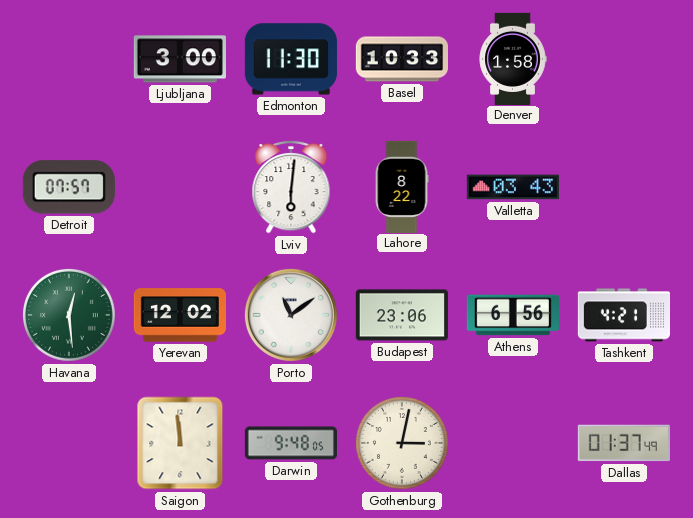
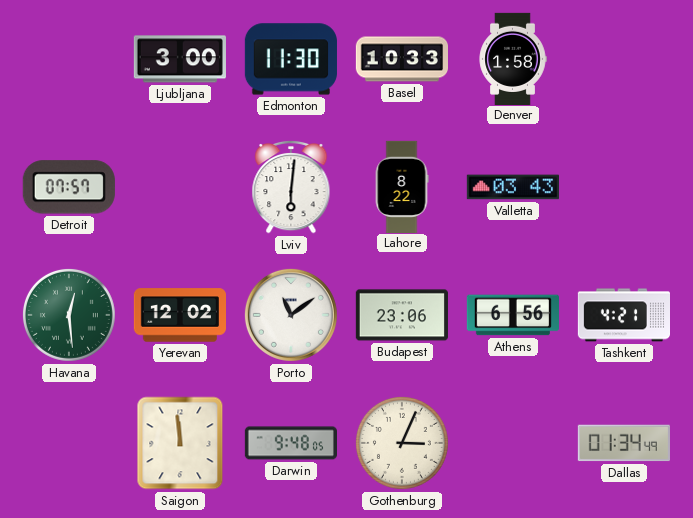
Gothenburg: 3:02 -> 3:04
Dallas: 01:37 -> 01:34
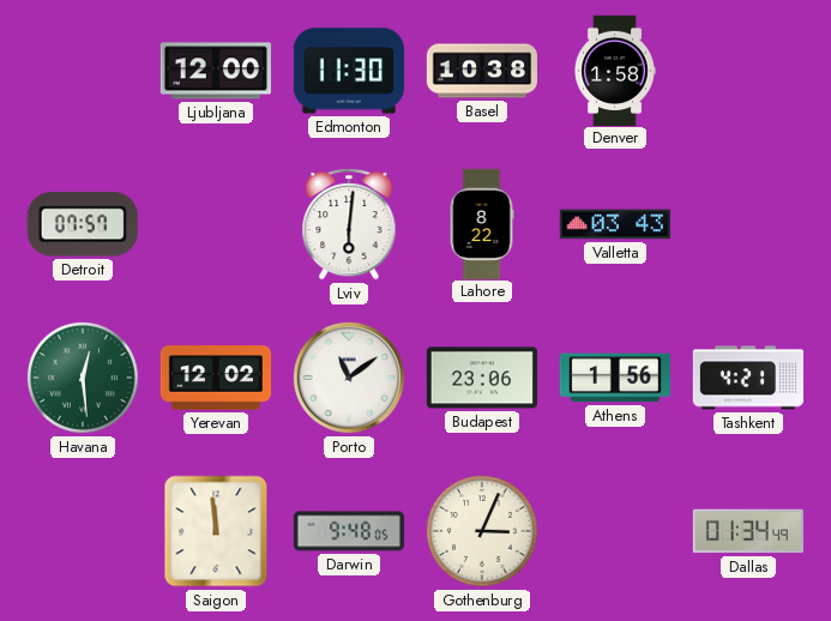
Ljubljana: 3:00 -> 12:00
Basel: 10:33 -> 10:38
Athens: 6:56 -> 1:56
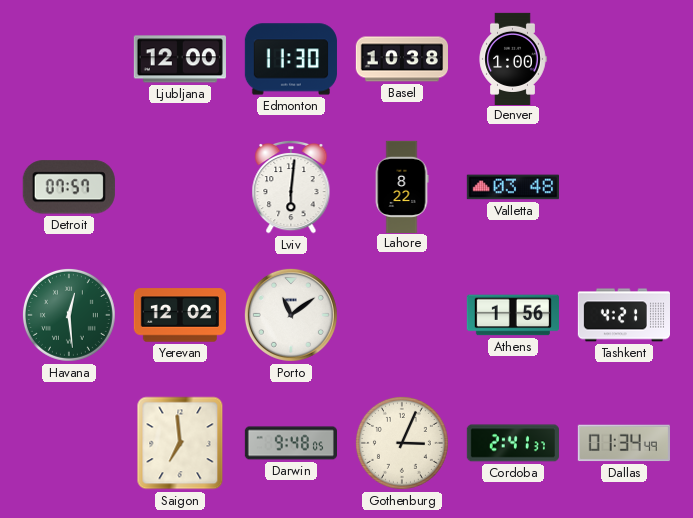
Denver: 1:58 -> 1:00
Valletta: 03:43 -> 03:48
Budapest: 23:06 -> none
Saigon: 11:59 -> 6:59
Cordoba: none -> 2:41
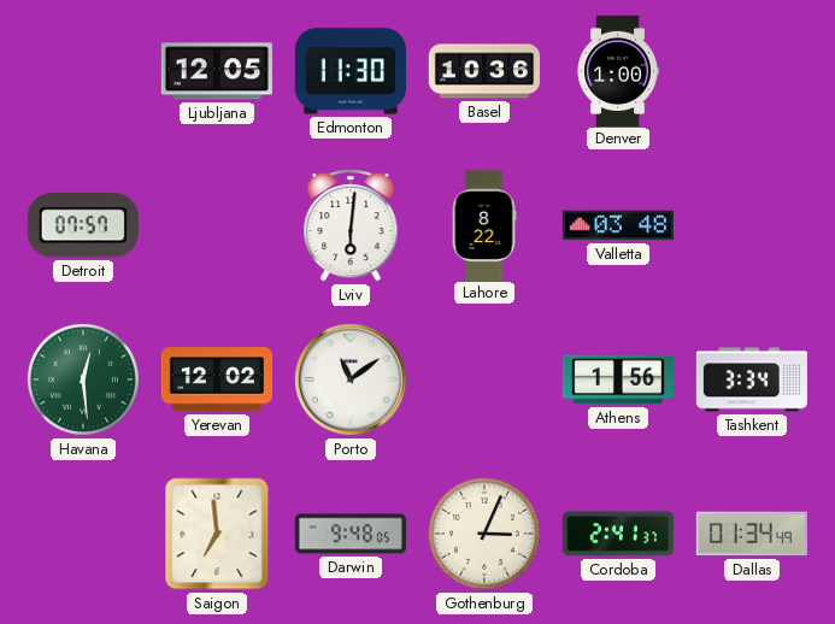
Ljubljana: 12:00 -> 12:05
Basel: 10:38 -> 10:36
Tashkent: 4:21 -> 3:34
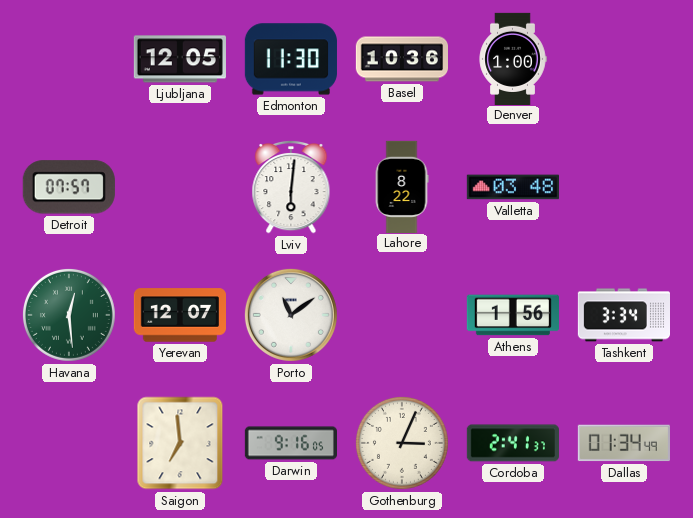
Yerevan: 12:02 -> 12:07
Darwin: 9:48 -> 9:16
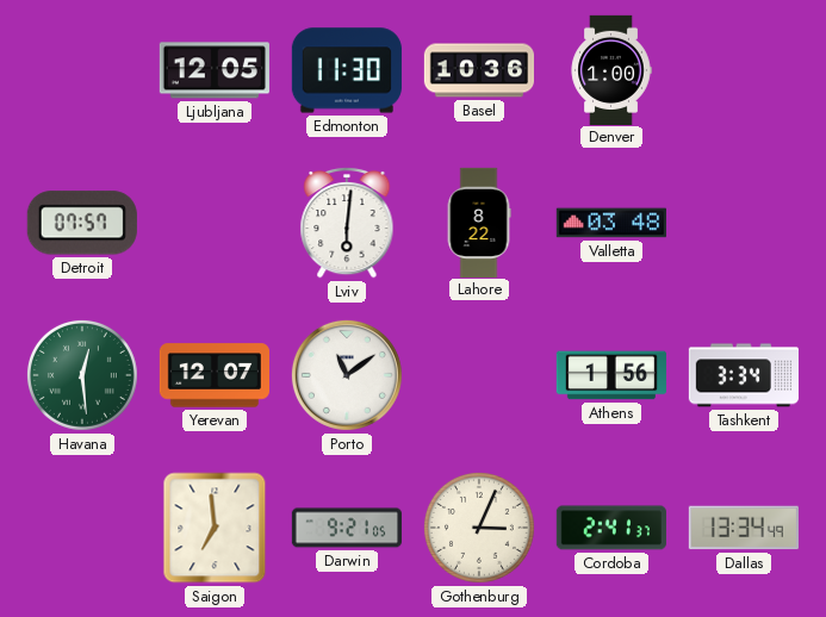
Darwin: 9:16 -> 9:21
Dallas: 01:34 -> 13:34
